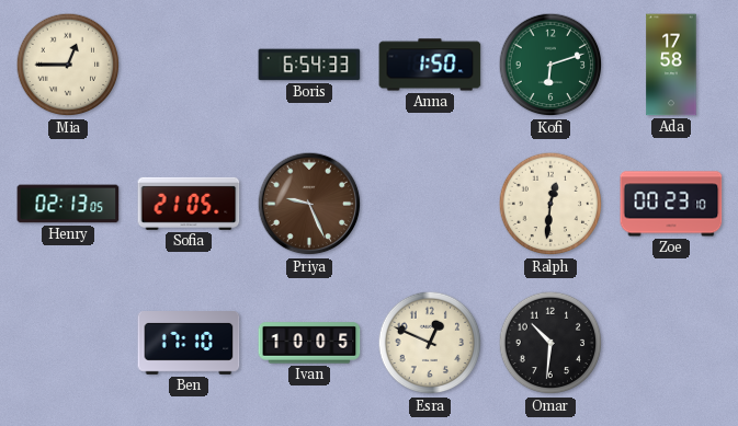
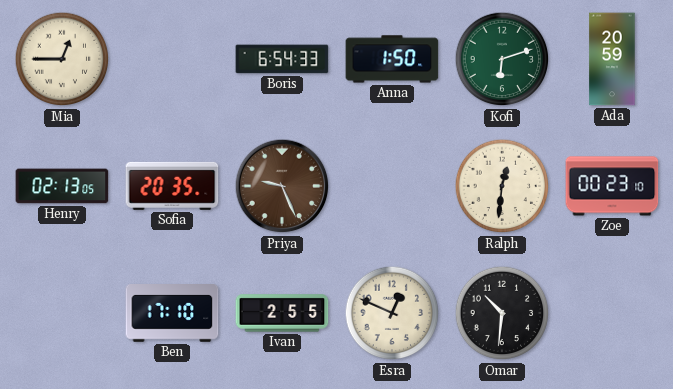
Ada: 17:58 -> 20:59
Sofia: 21:05 -> 20:35
Ivan: 10:05 -> 2:55
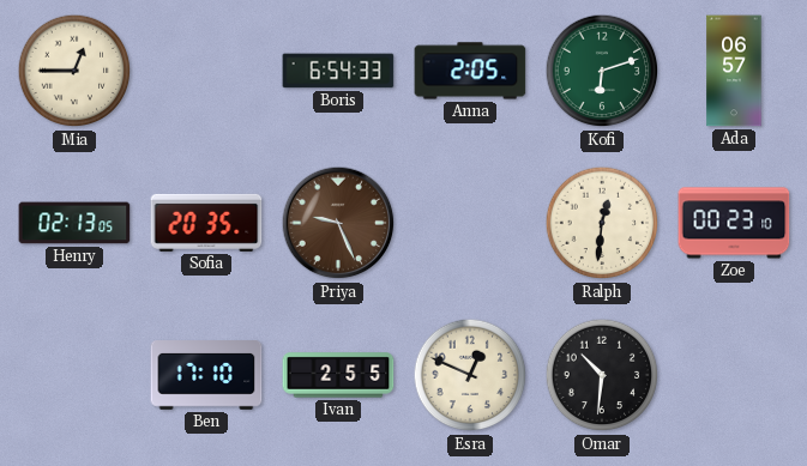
Anna: 1:50 -> 2:05
Ada: 20:59 -> 06:57
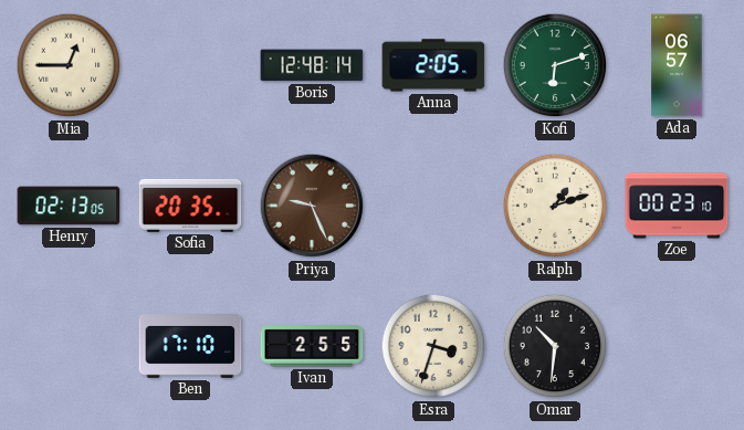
Boris: 6:54 -> 12:48
Ralph: 12:31 -> 1:12
Esra: 12:49 -> 3:33
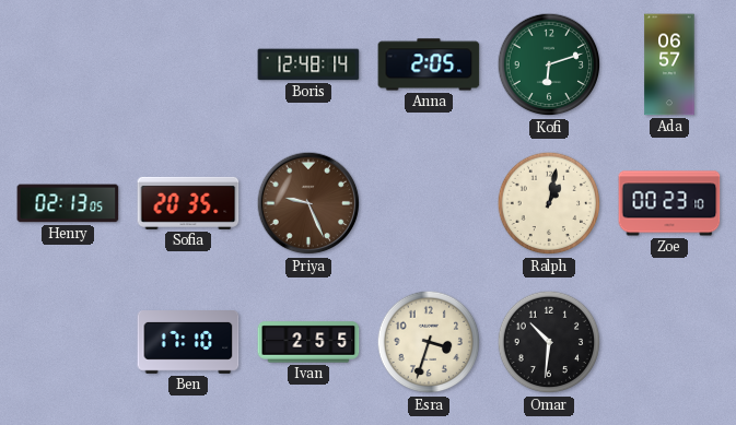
Mia: 12:45 -> none
Ralph: 1:12 -> 1:02
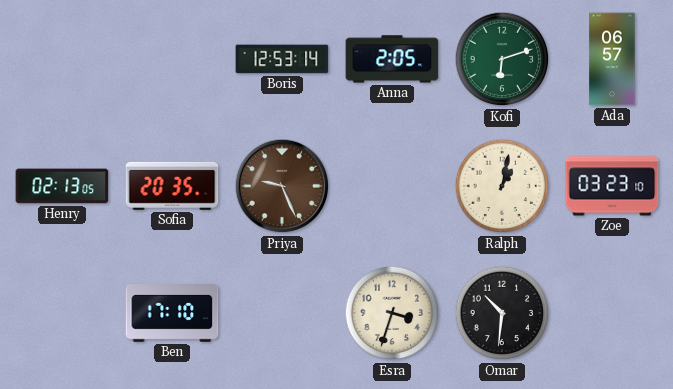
Boris: 12:48 -> 12:53
Zoe: 00:23 -> 03:23
Ivan: 2:55 -> none
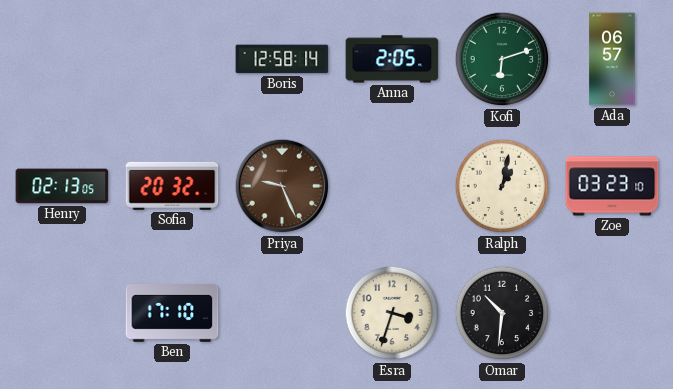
Boris: 12:53 -> 12:58
Sofia: 20:35 -> 20:32
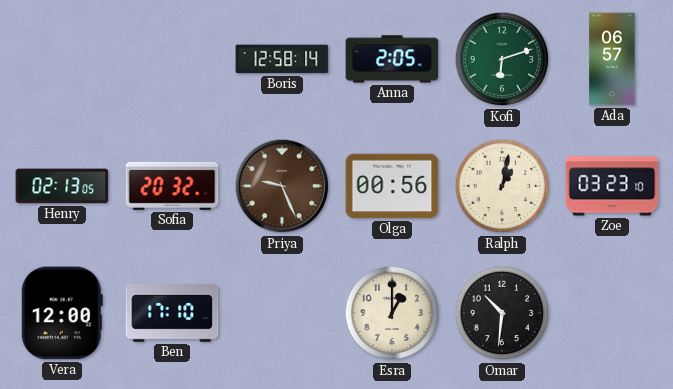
Olga: none -> 00:56
Vera: none -> 12:00
Esra: 3:33 -> 1:00
